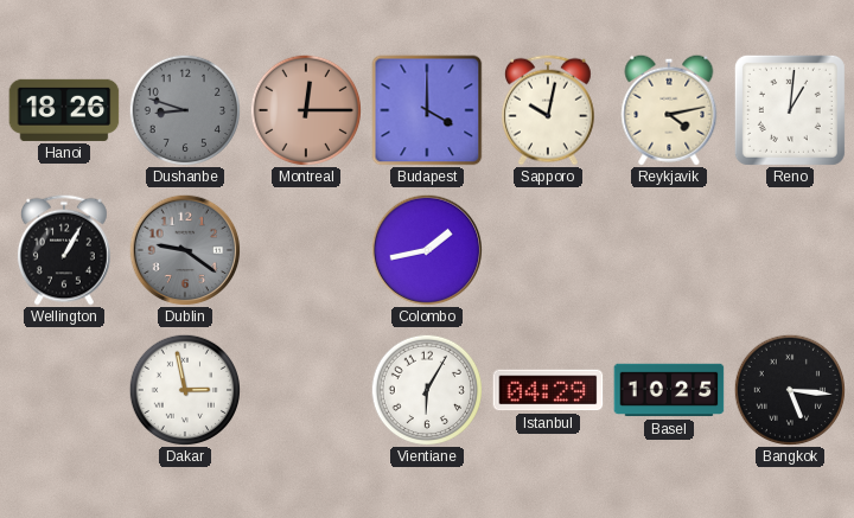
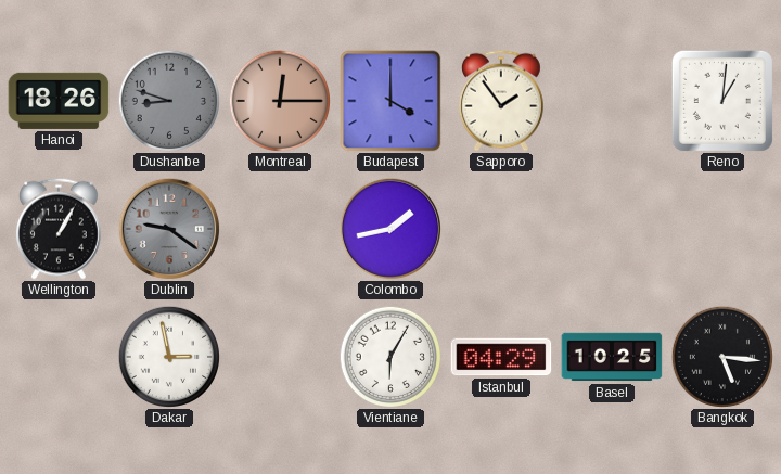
Sapporo: 10:02 -> 1:54
Reykjavik: 4:13 -> none
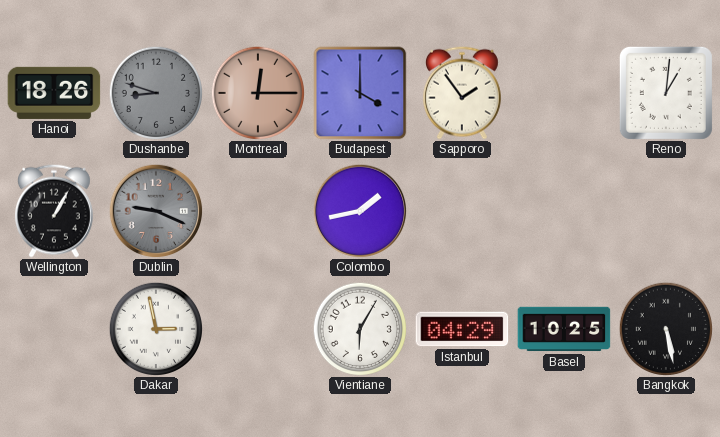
Dublin: 9:21 -> 9:19
Bangkok: 5:16 -> 5:28
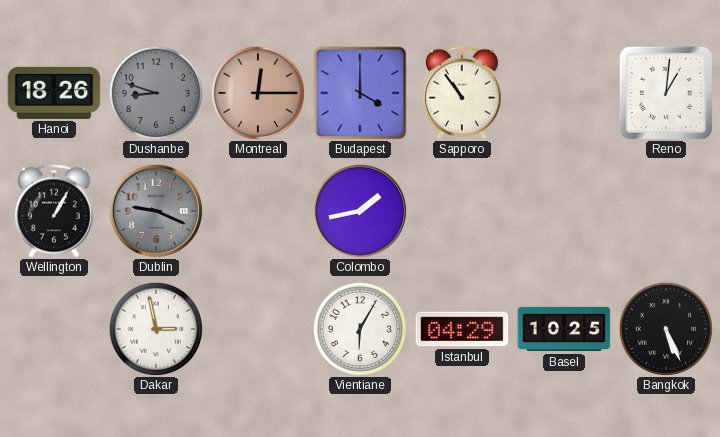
Sapporo: 1:54 -> 10:54
Bangkok: 5:28 -> 5:26
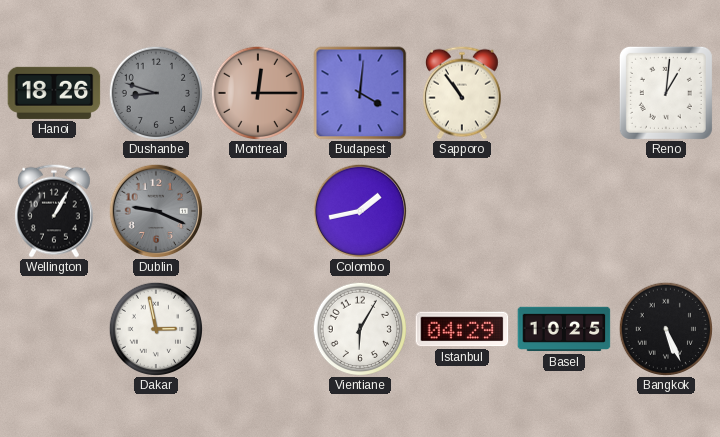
Budapest: 4:00 -> 4:01
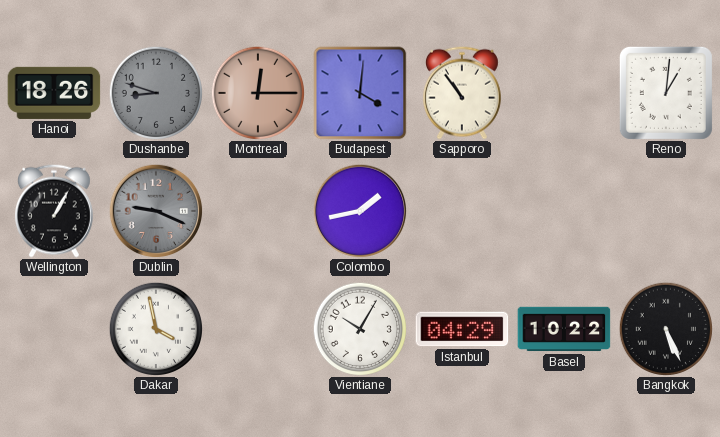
Dakar: 2:58 -> 3:58
Vientiane: 6:05 -> 10:05
Basel: 10:25 -> 10:22
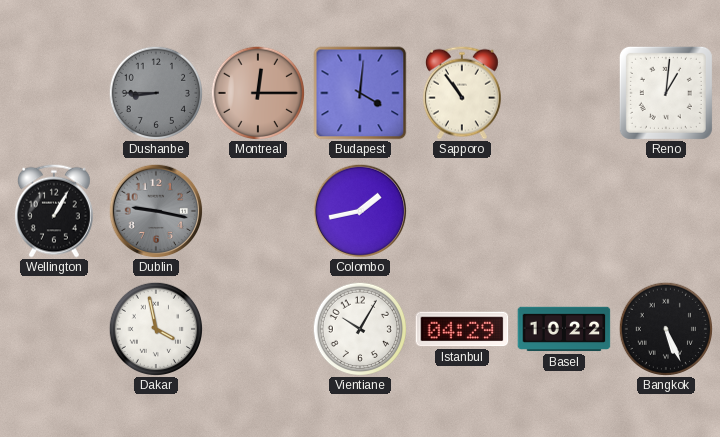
Hanoi: 18:26 -> none
Dushanbe: 8:48 -> 8:45
Dublin: 9:19 -> 9:17
